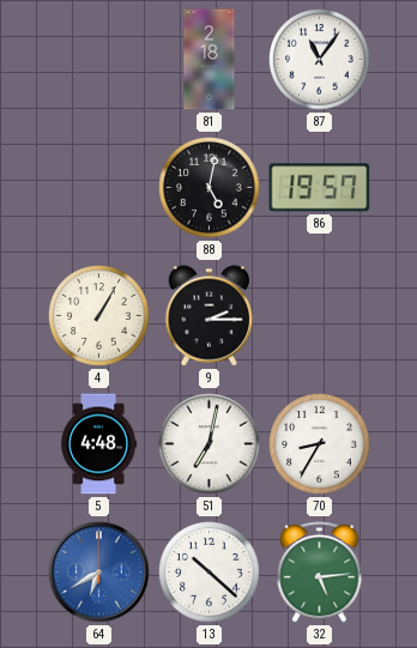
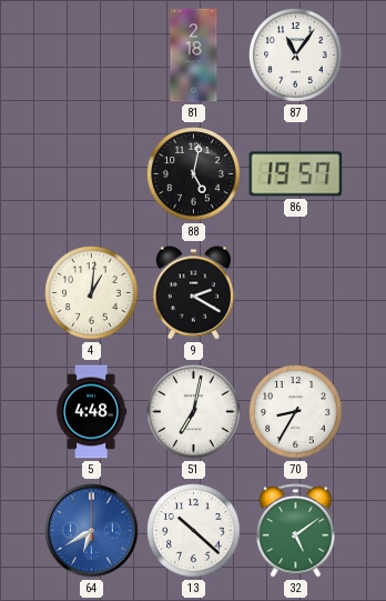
4: 1:05 -> 1:01
9: 2:15 -> 2:20
32: 5:14 -> 5:09
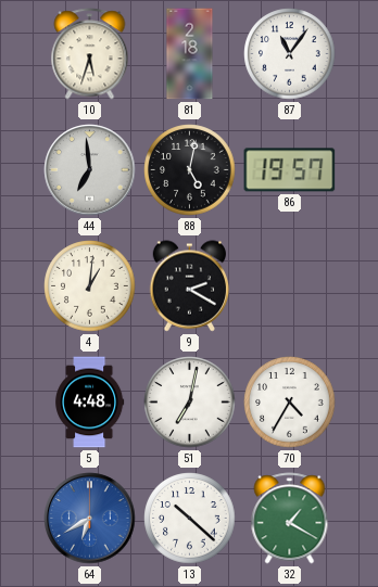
10: none -> 5:33
44: none -> 6:59
70: 8:35 -> 4:35
32: 5:09 -> 1:20
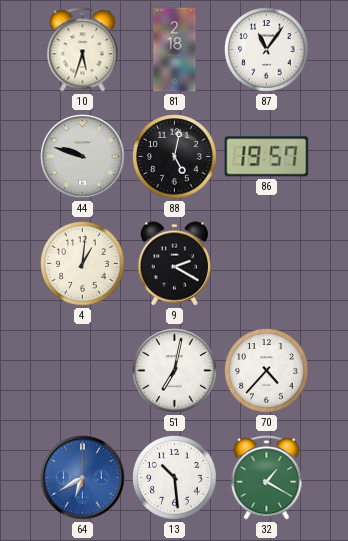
44: 6:59 -> 9:48
5: 4:48 -> none
70: 4:35 -> 4:37
13: 10:22 -> 10:29
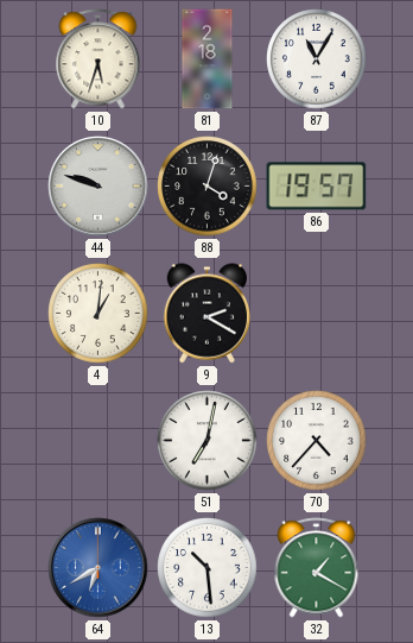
87: 11:06 -> 11:05
88: 5:02 -> 4:03
